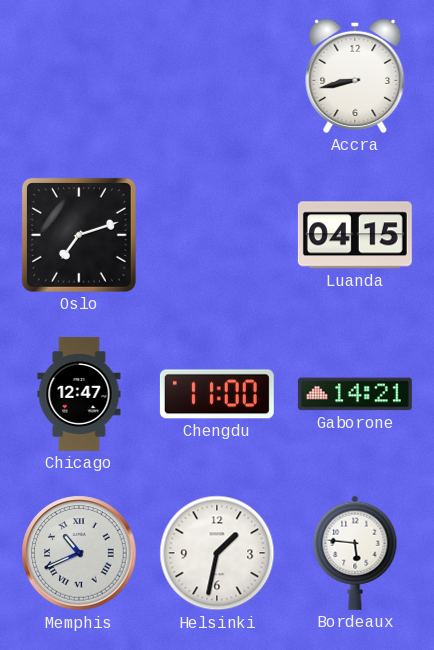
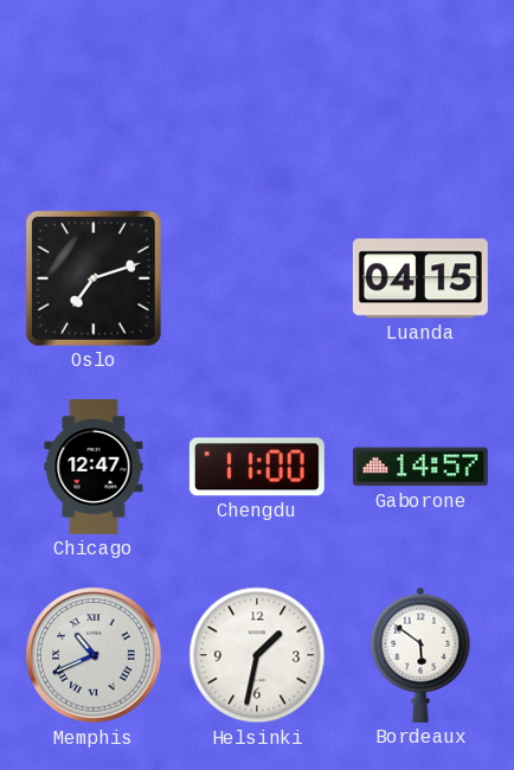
Accra: 8:43 -> none
Gaborone: 14:21 -> 14:57
Bordeaux: 5:46 -> 5:51
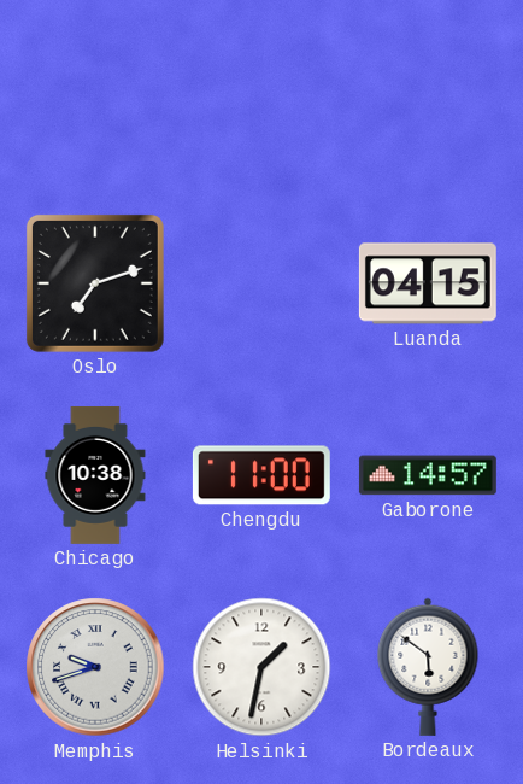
Chicago: 12:47 -> 10:38
Memphis: 10:41 -> 9:42
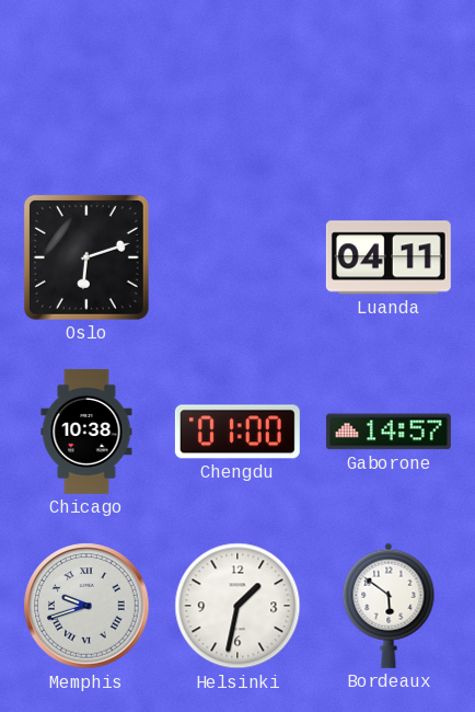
Oslo: 7:12 -> 6:12
Luanda: 04:15 -> 04:11
Chengdu: 11:00 -> 01:00
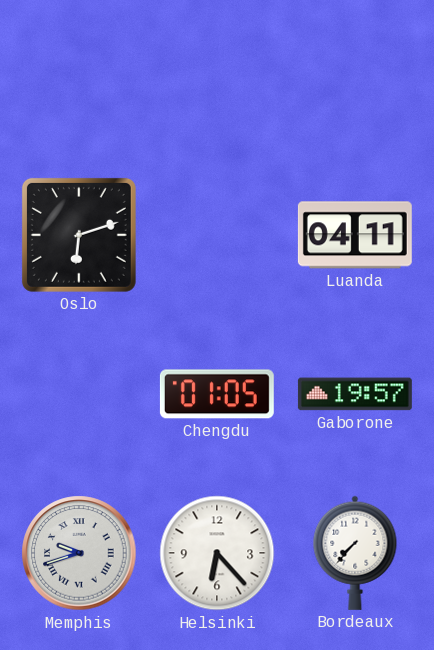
Chicago: 10:38 -> none
Chengdu: 01:00 -> 01:05
Gaborone: 14:57 -> 19:57
Helsinki: 1:32 -> 6:23
Bordeaux: 5:51 -> 7:37
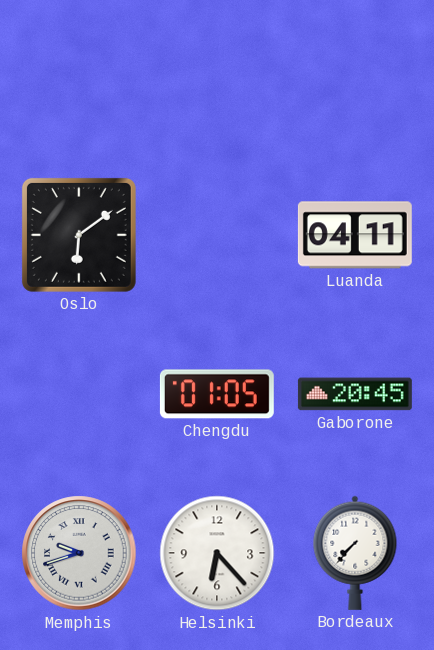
Oslo: 6:12 -> 6:09
Gaborone: 19:57 -> 20:45
